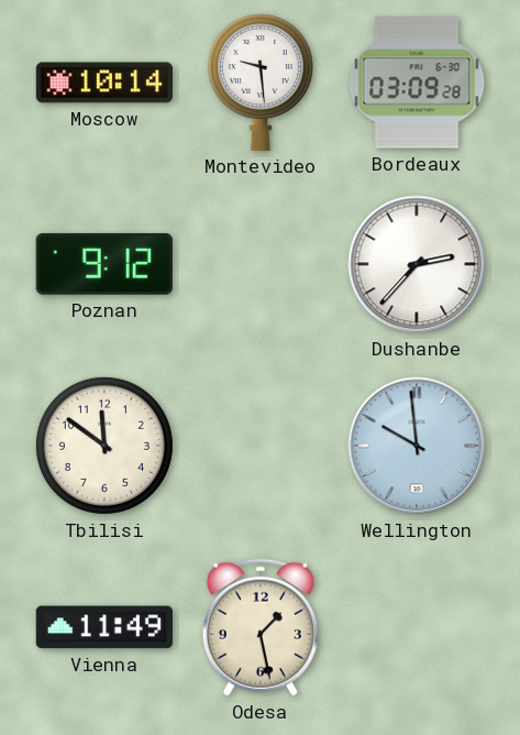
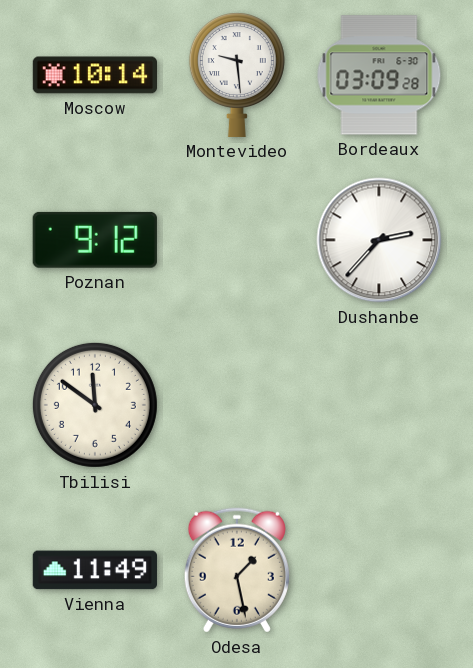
Wellington: 9:59 -> none
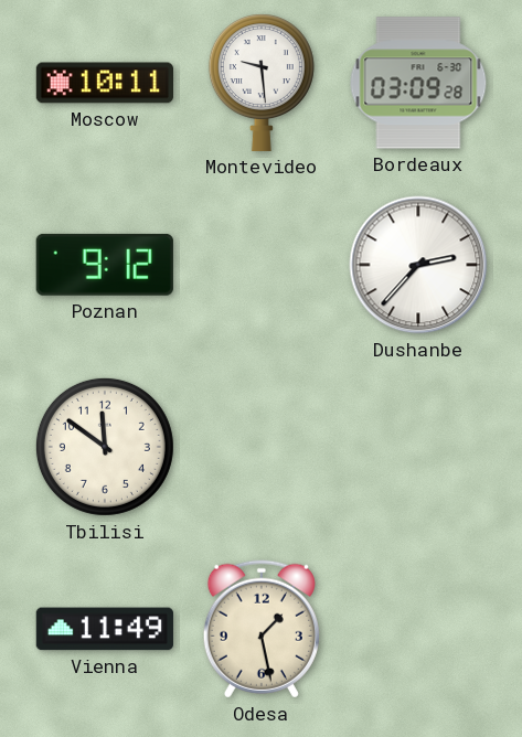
Moscow: 10:14 -> 10:11
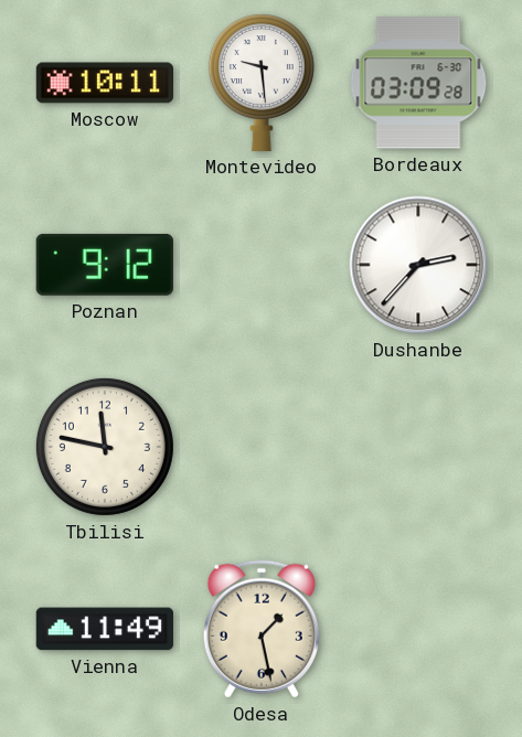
Tbilisi: 11:51 -> 11:47
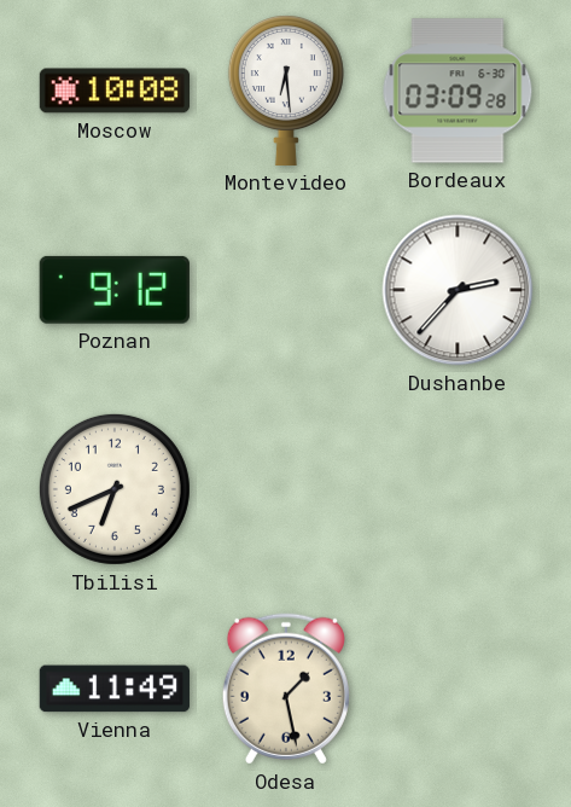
Moscow: 10:11 -> 10:08
Montevideo: 9:29 -> 6:29
Tbilisi: 11:47 -> 6:41
